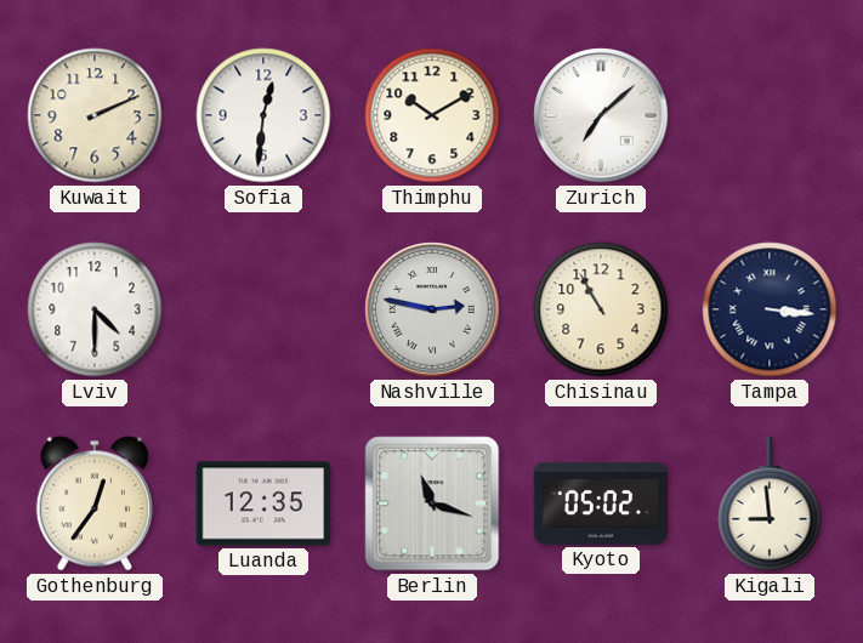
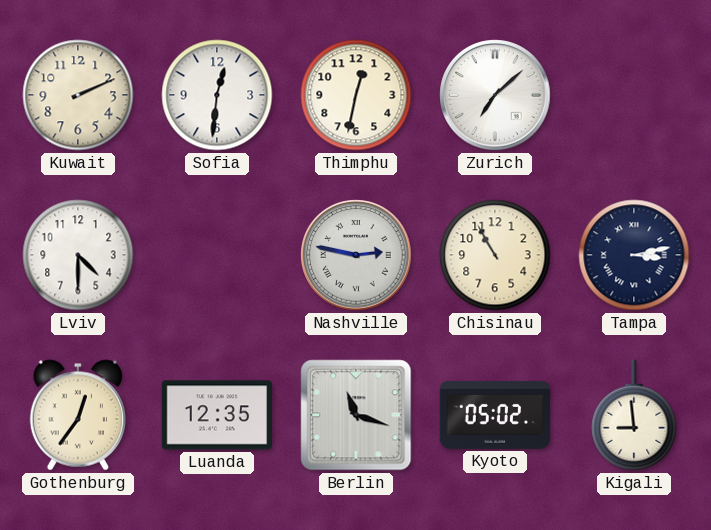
Thimphu: 10:10 -> 12:32
Tampa: 3:16 -> 3:13
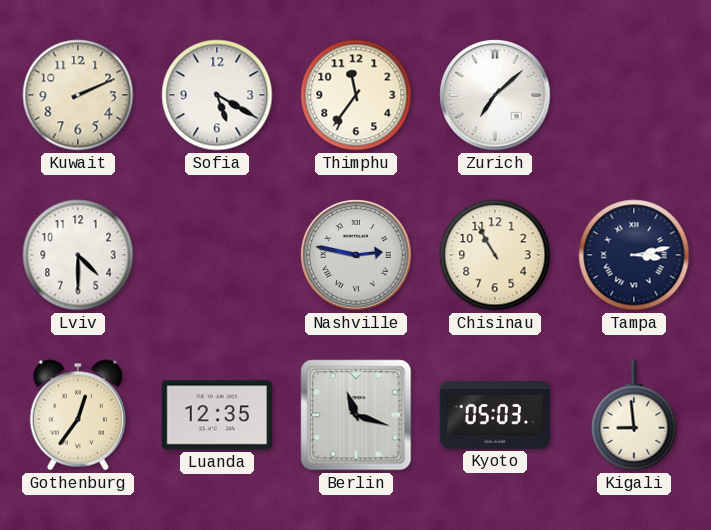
Sofia: 12:31 -> 5:20
Thimphu: 12:32 -> 11:36
Kyoto: 05:02 -> 05:03
